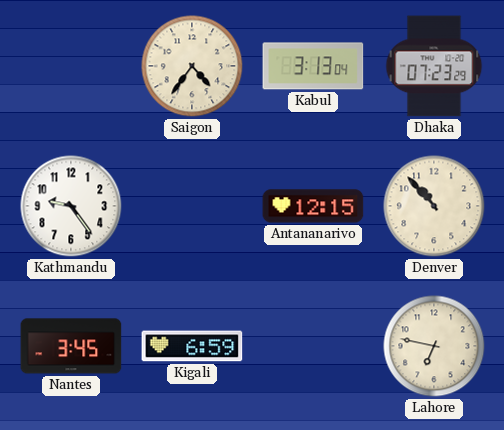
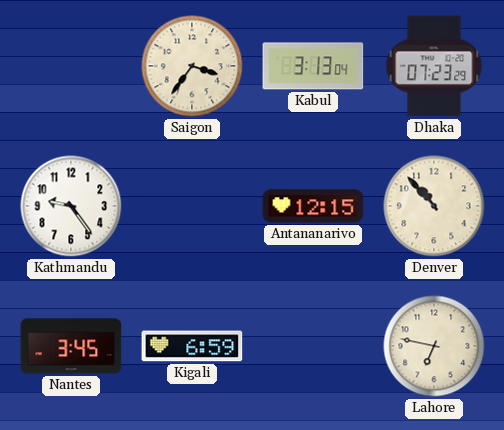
Saigon: 4:36 -> 3:36
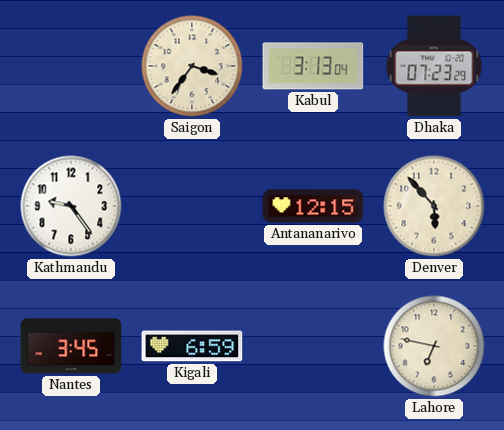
Denver: 10:53 -> 5:53
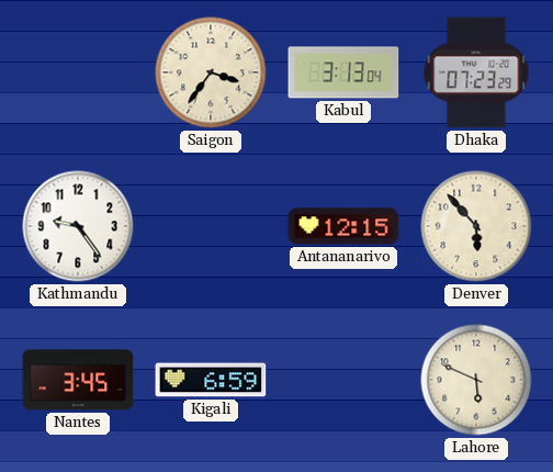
Lahore: 6:47 -> 5:49
